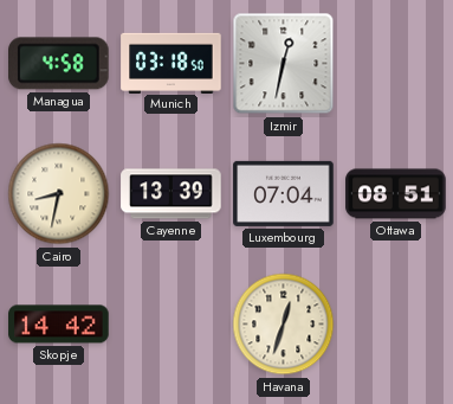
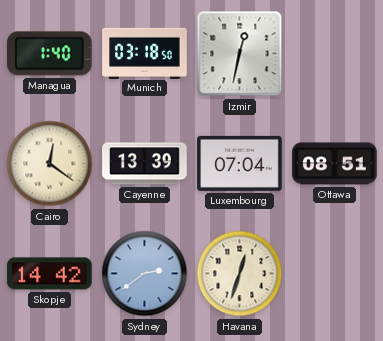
Managua: 4:58 -> 1:40
Cairo: 8:32 -> 12:21
Sydney: none -> 2:39
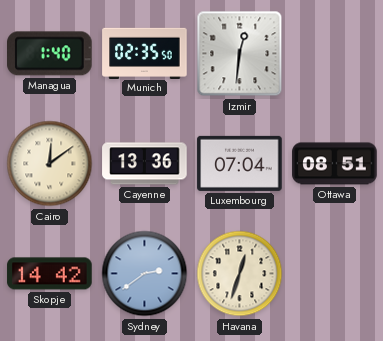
Munich: 03:18 -> 02:35
Izmir: 12:32 -> 12:31
Cairo: 12:21 -> 12:09
Cayenne: 13:39 -> 13:36
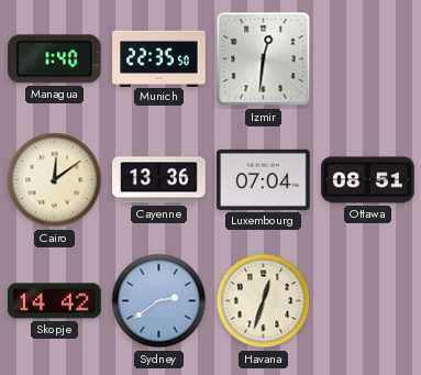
Munich: 02:35 -> 22:35
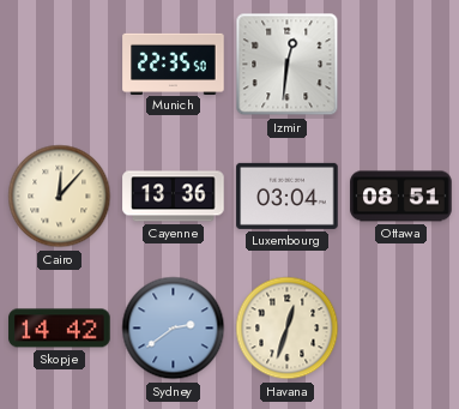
Managua: 1:40 -> none
Cairo: 12:09 -> 12:07
Luxembourg: 07:04 -> 03:04
